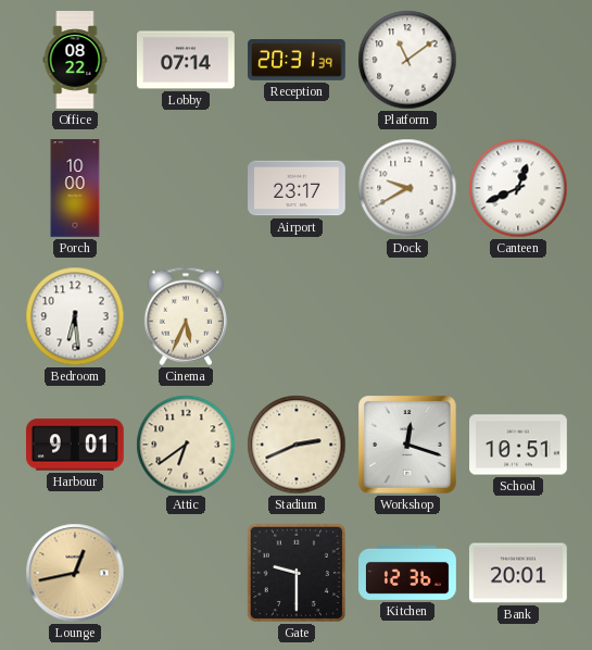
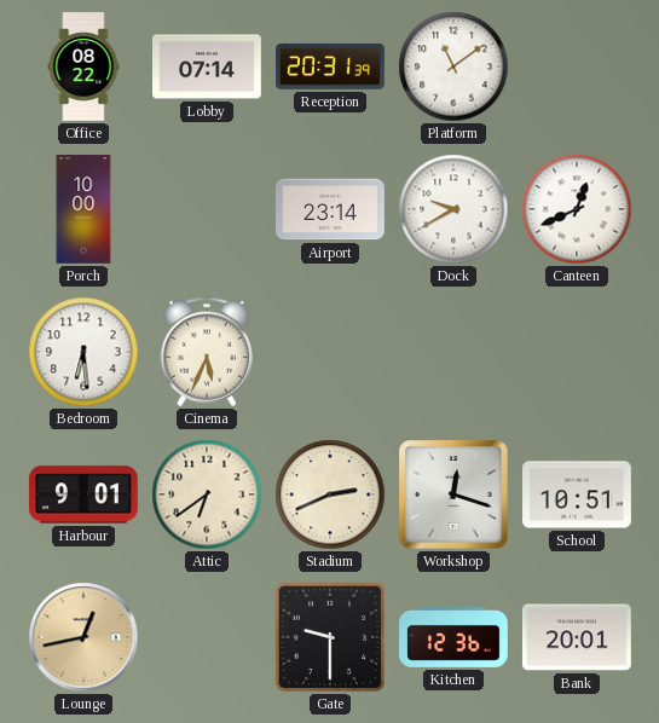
Airport: 23:17 -> 23:14
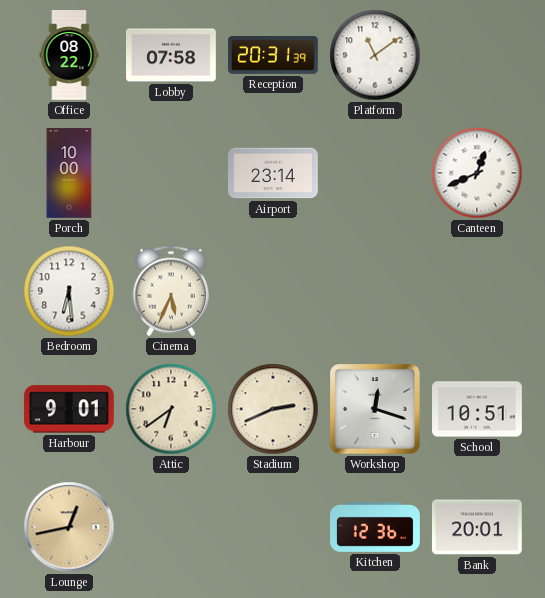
Lobby: 07:14 -> 07:58
Dock: 9:40 -> none
Gate: 9:30 -> none
